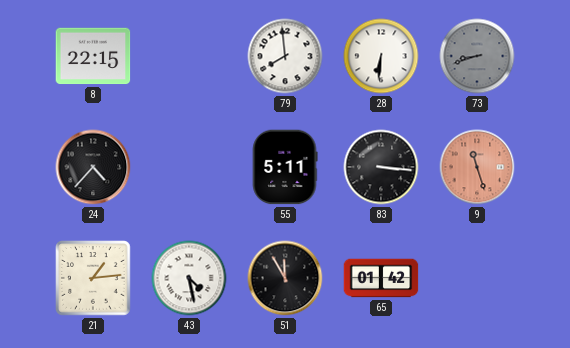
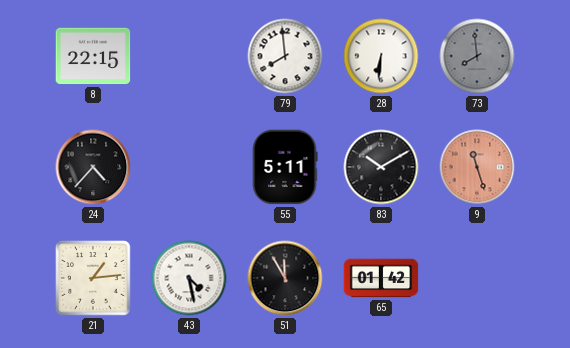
73: 8:42 -> 7:59
83: 3:16 -> 10:10
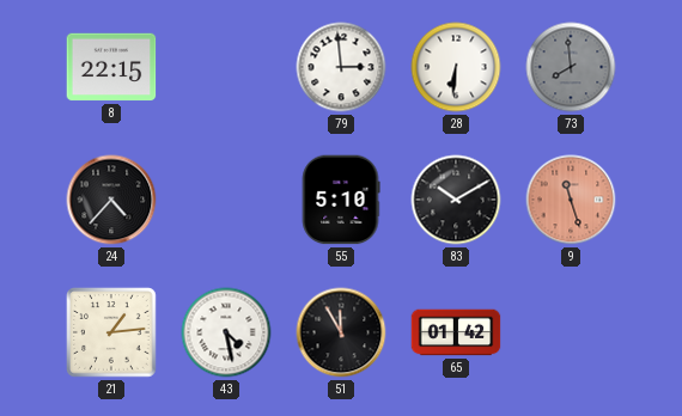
79: 7:59 -> 2:59
55: 5:11 -> 5:10
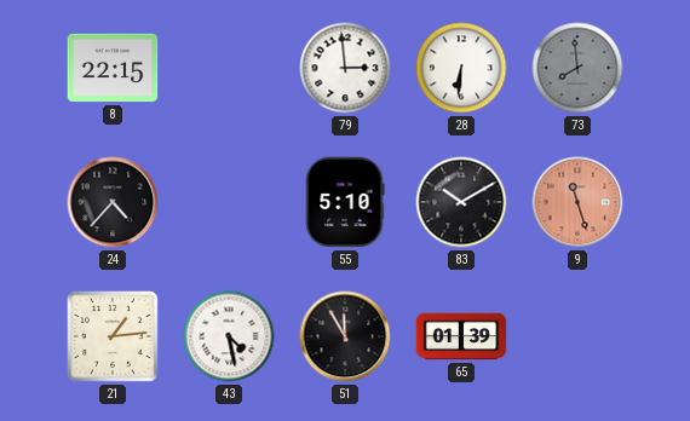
65: 01:42 -> 01:39
